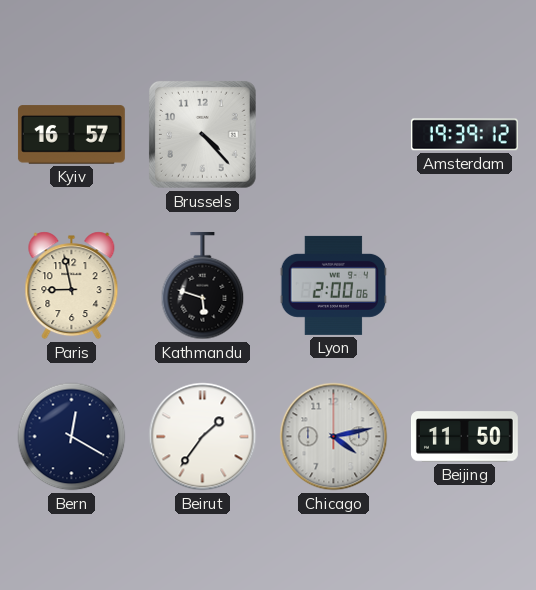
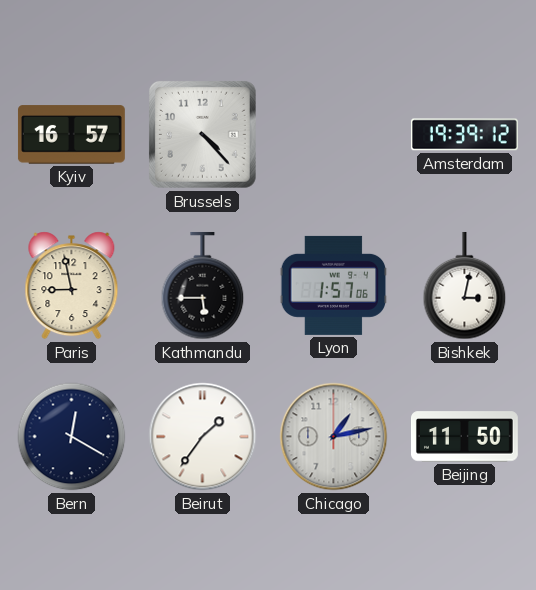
Kathmandu: 5:48 -> 5:45
Lyon: 2:00 -> 1:57
Bishkek: none -> 3:02
Chicago: 4:13 -> 1:13
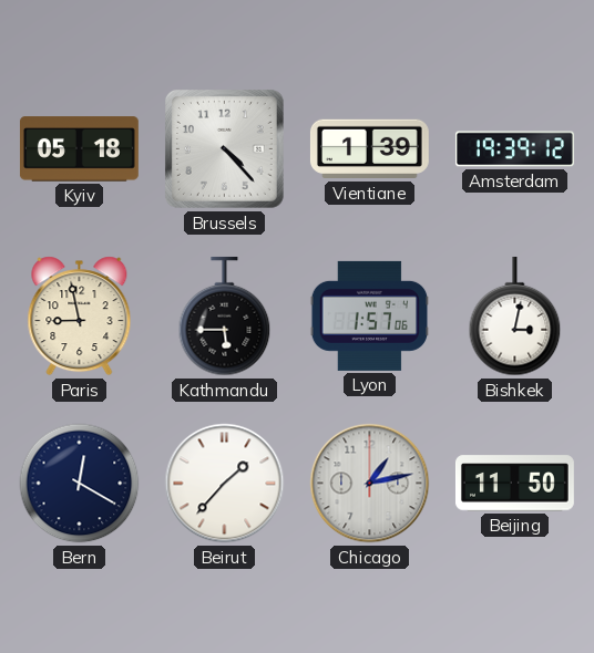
Kyiv: 16:57 -> 05:18
Vientiane: none -> 1:39
Beirut: 1:36 -> 1:37
